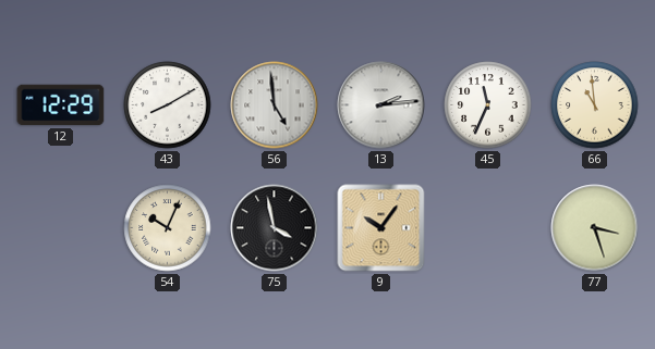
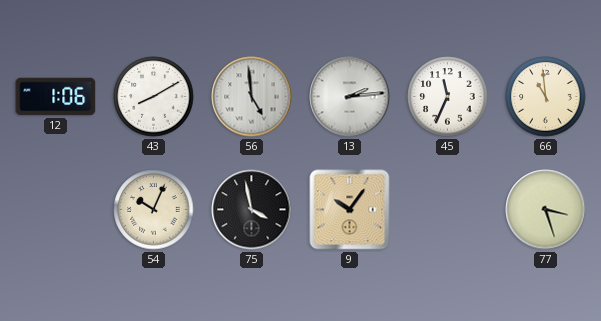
12: 12:29 -> 1:06
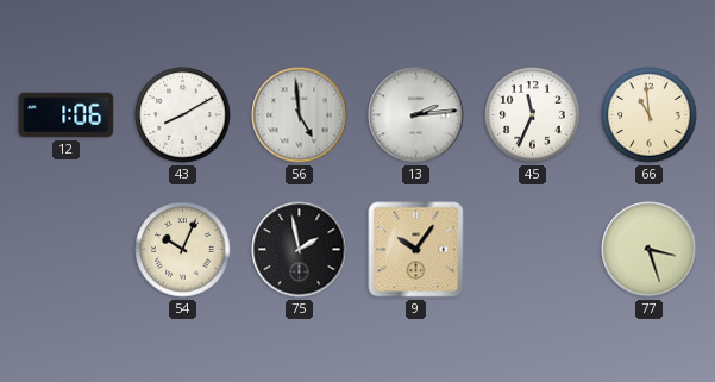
75: 3:58 -> 1:58
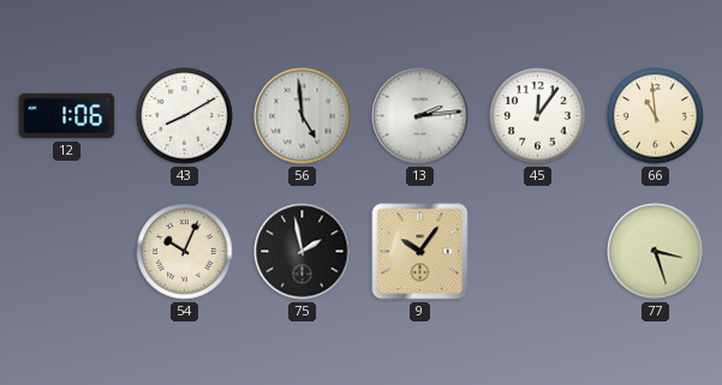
45: 11:34 -> 12:06
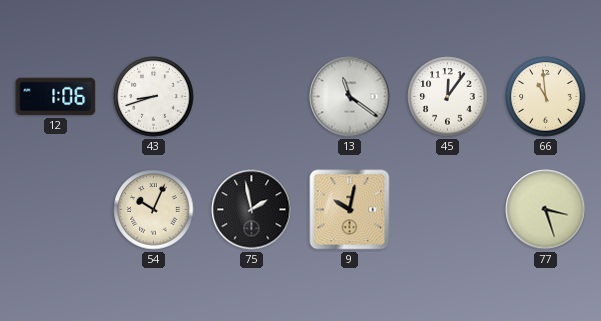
43: 8:10 -> 8:42
56: 4:59 -> none
13: 2:14 -> 11:21
9: 10:06 -> 10:02
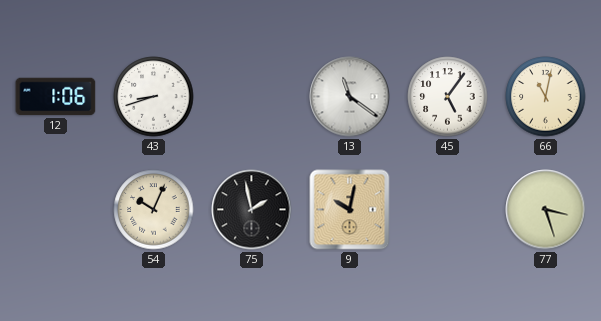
45: 12:06 -> 5:06
66: 10:59 -> 11:02
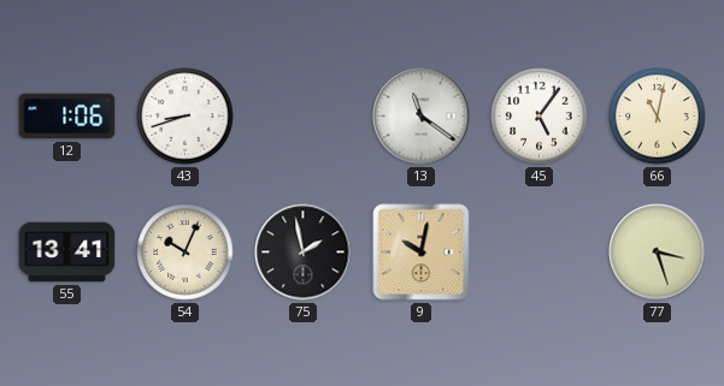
55: none -> 13:41
